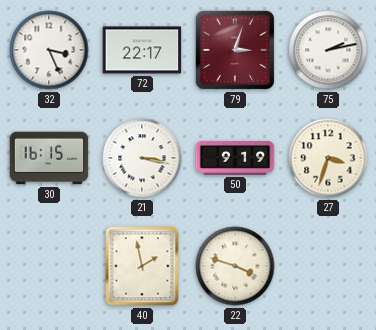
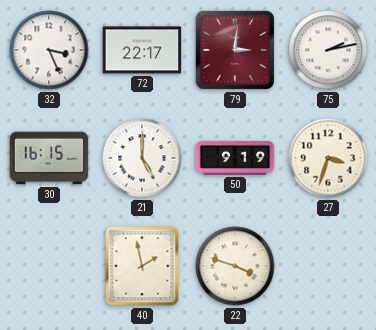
79: 3:03 -> 3:01
21: 3:17 -> 5:00
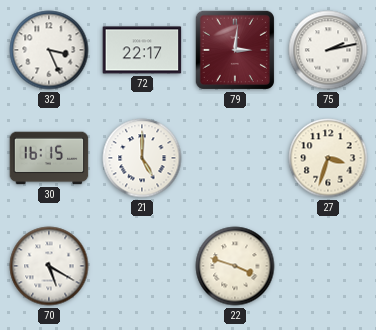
50: 9:19 -> none
70: none -> 5:20
40: 1:58 -> none
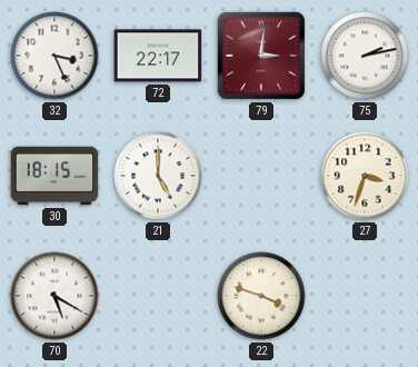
30: 16:15 -> 18:15
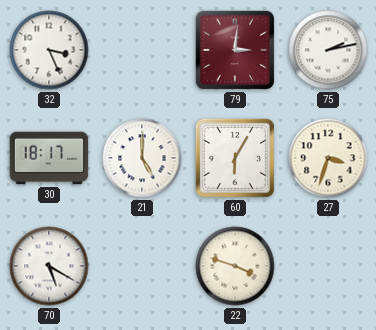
72: 22:17 -> none
30: 18:15 -> 18:17
60: none -> 6:05
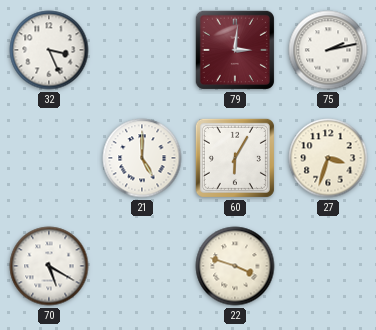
30: 18:17 -> none
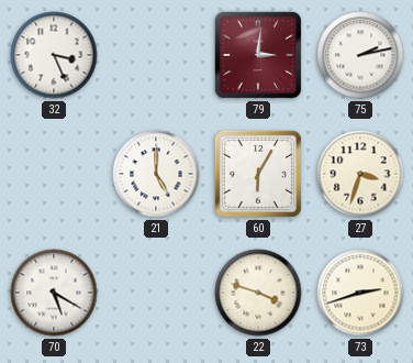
73: none -> 2:42
